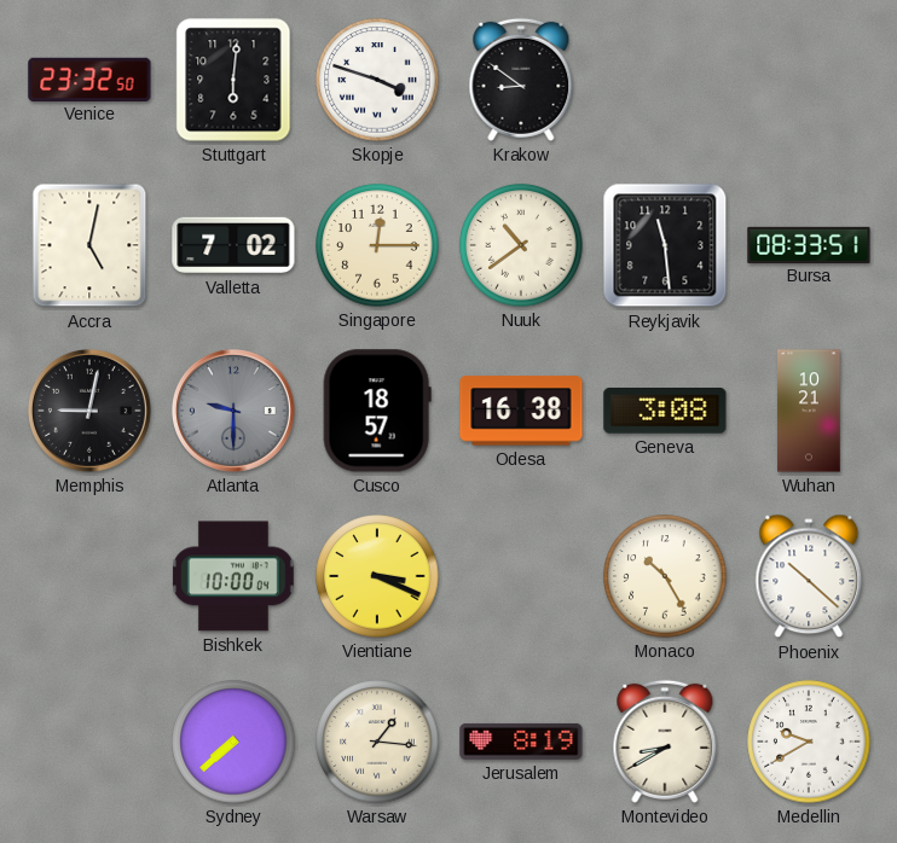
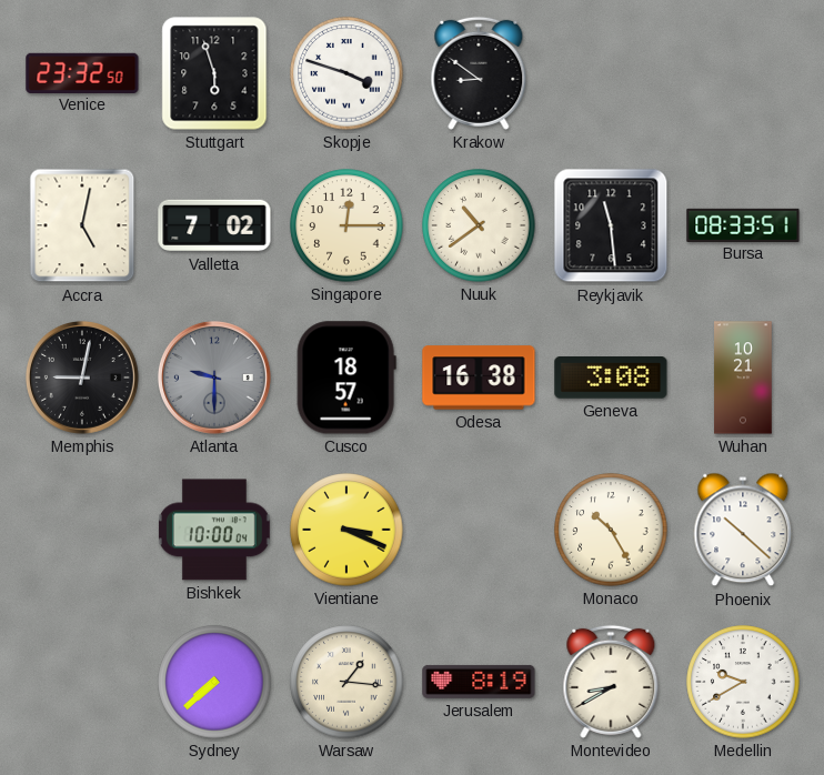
Stuttgart: 6:01 -> 5:57
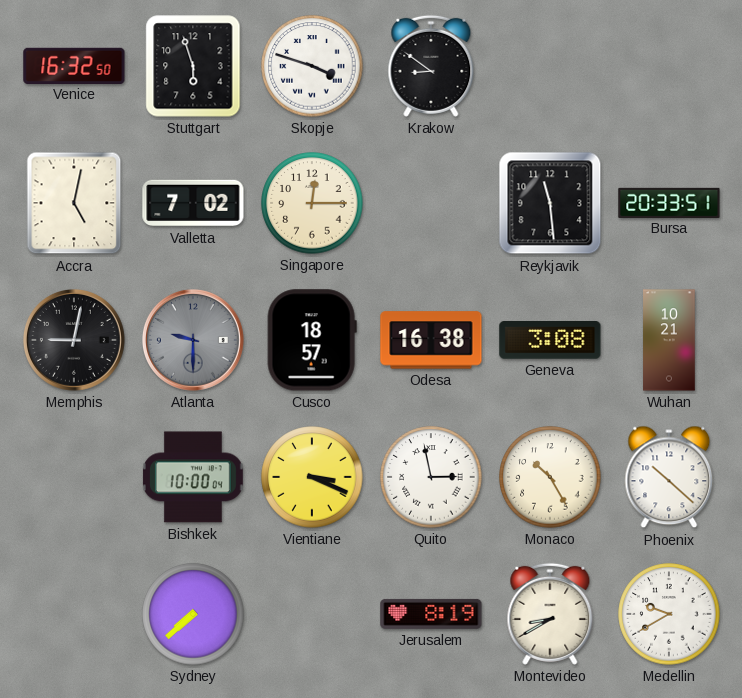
Venice: 23:32 -> 16:32
Nuuk: 10:39 -> none
Bursa: 08:33 -> 20:33
Quito: none -> 2:58
Warsaw: 1:16 -> none
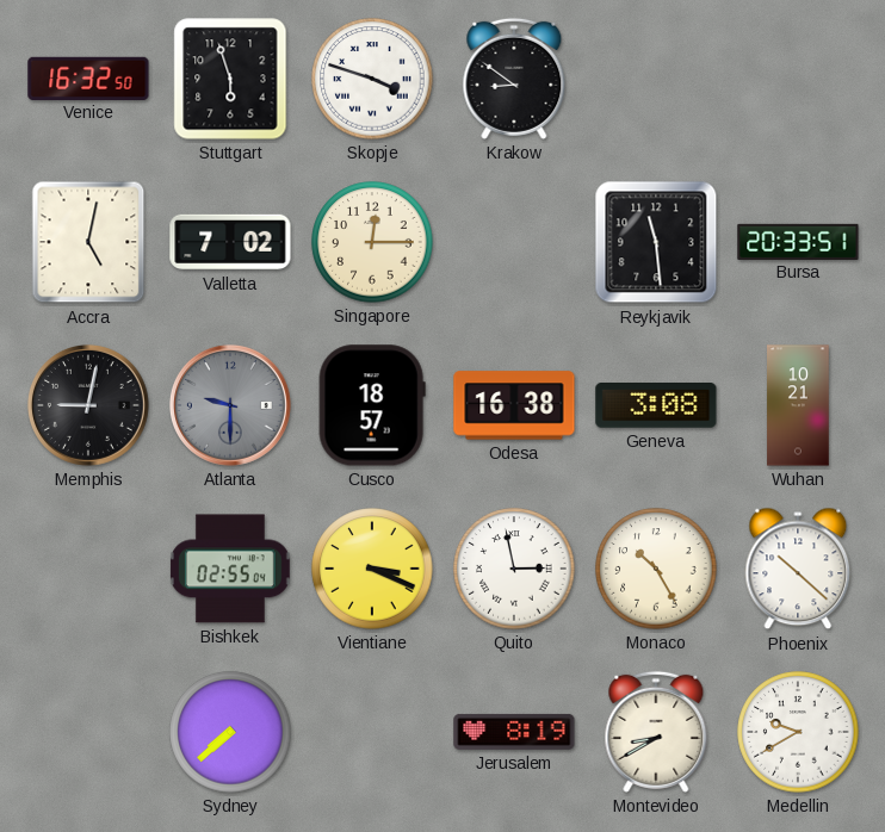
Bishkek: 10:00 -> 02:55
